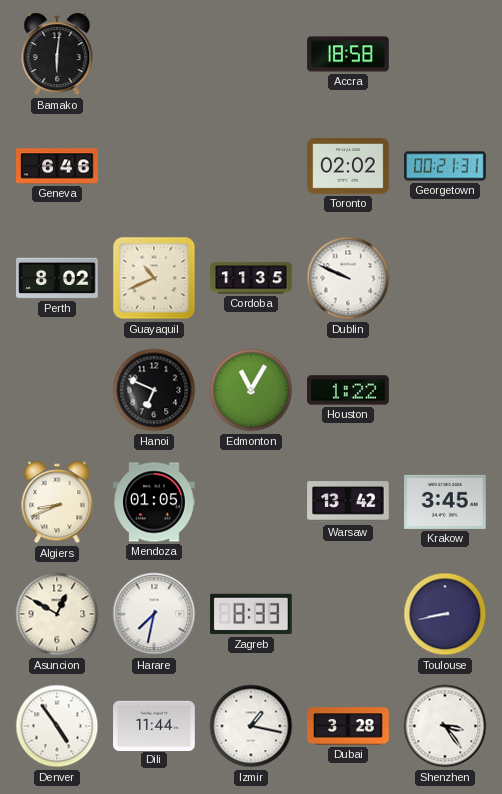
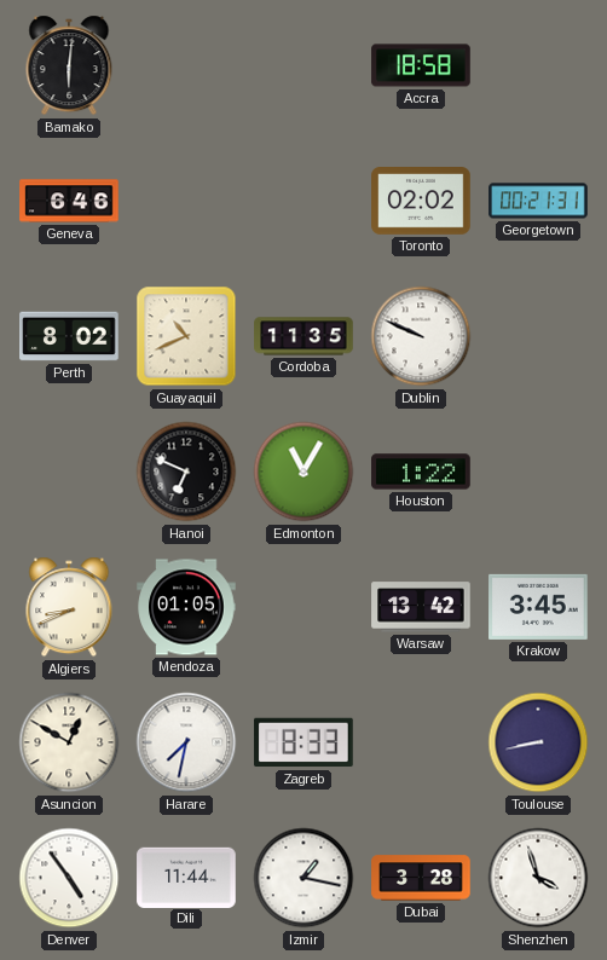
Shenzhen: 3:24 -> 3:57
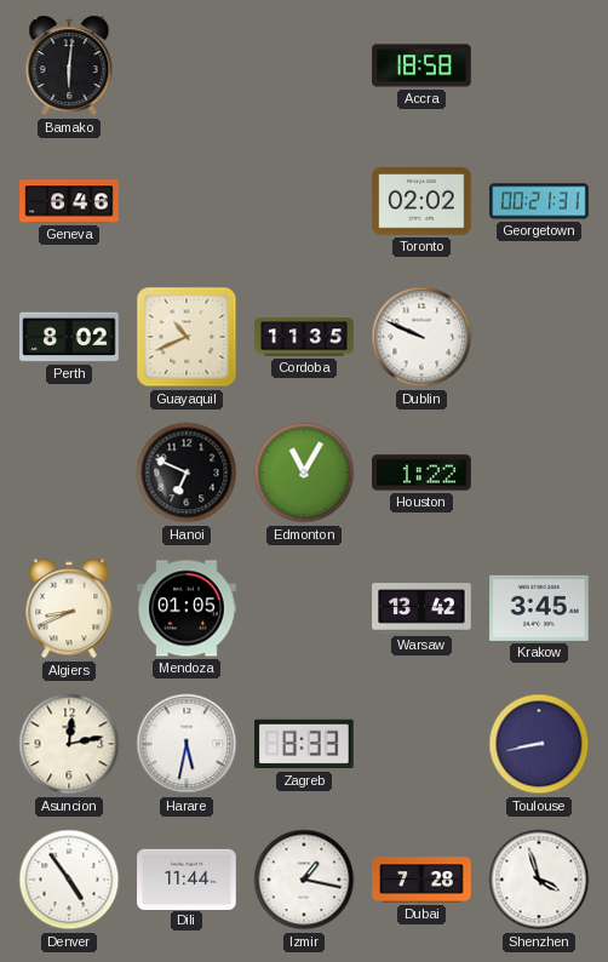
Asuncion: 12:50 -> 12:13
Harare: 7:32 -> 5:32
Dubai: 3:28 -> 7:28
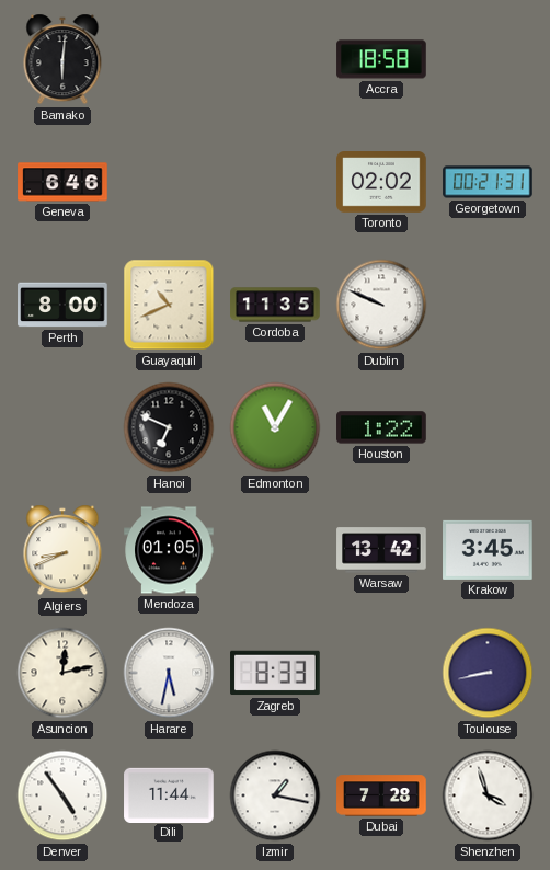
Perth: 8:02 -> 8:00
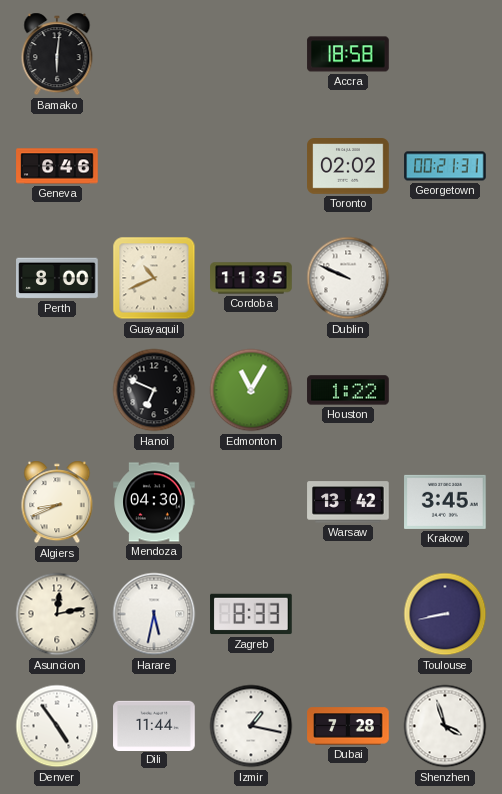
Mendoza: 01:05 -> 04:30
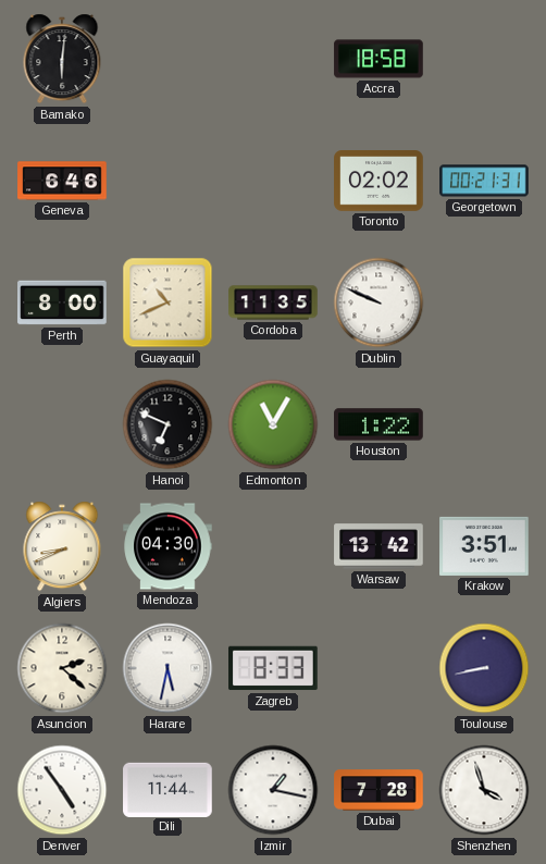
Krakow: 3:45 -> 3:51
Asuncion: 12:13 -> 2:22
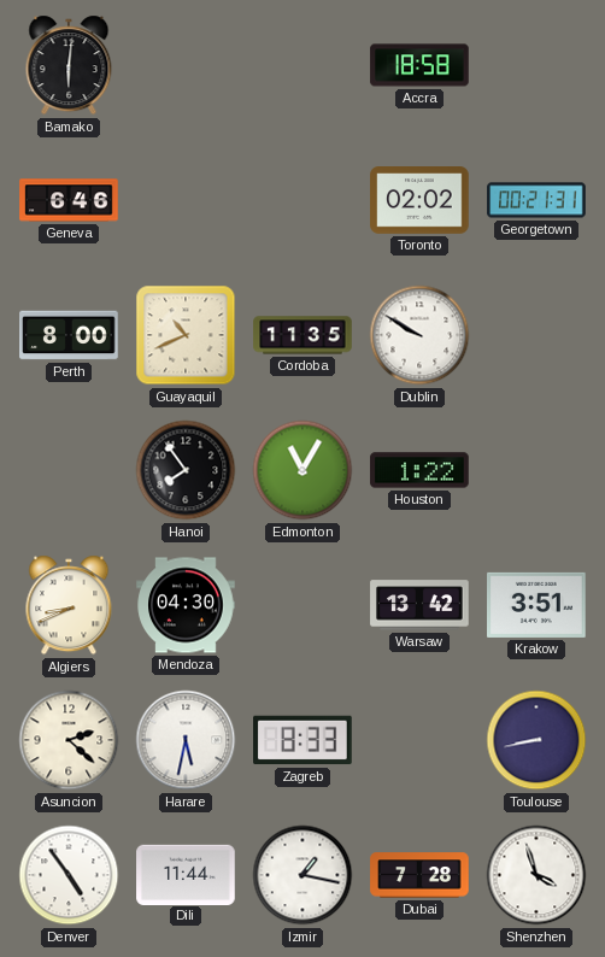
Dublin: 9:49 -> 9:50
Hanoi: 6:49 -> 7:54
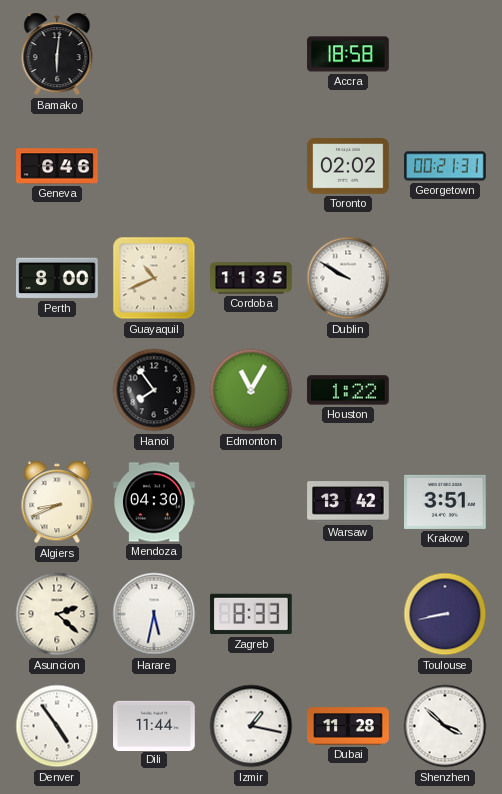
Dubai: 7:28 -> 11:28
Shenzhen: 3:57 -> 3:52
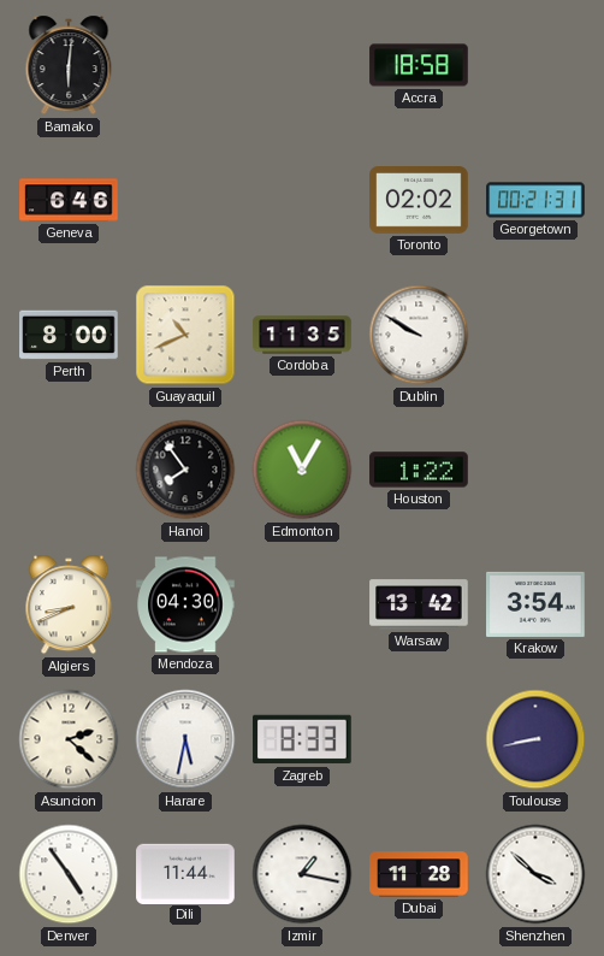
Krakow: 3:51 -> 3:54
